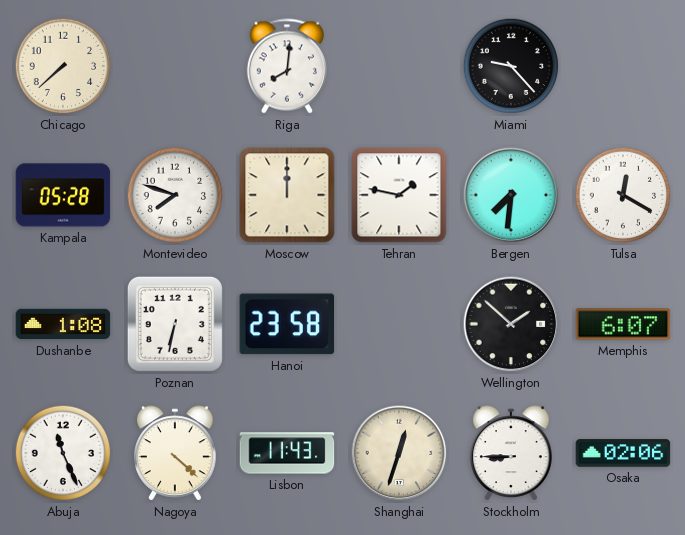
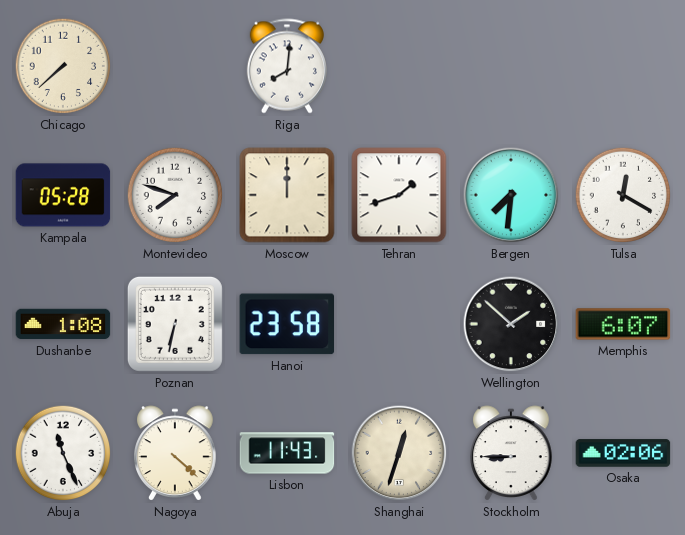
Miami: 9:23 -> none
Tehran: 1:47 -> 1:42
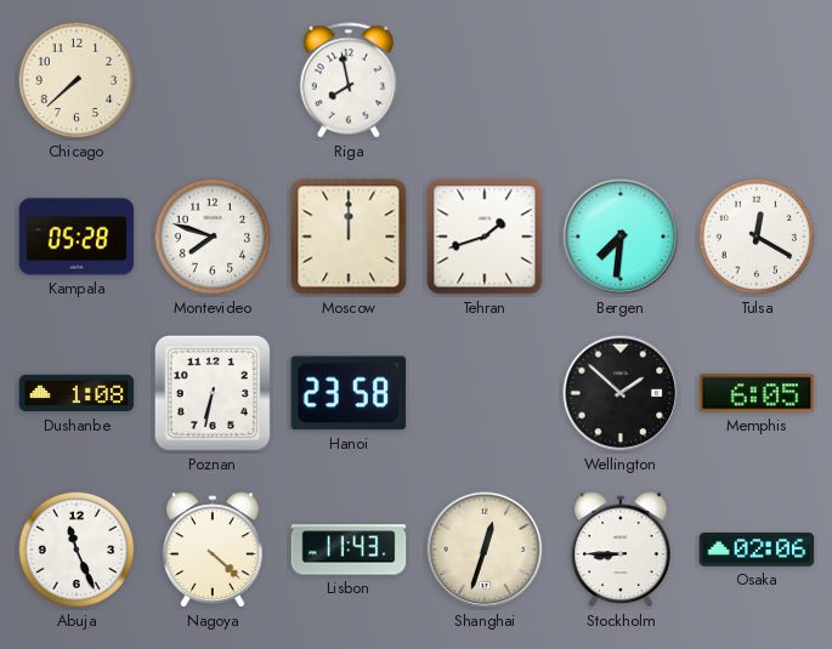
Riga: 8:01 -> 7:58
Memphis: 6:07 -> 6:05
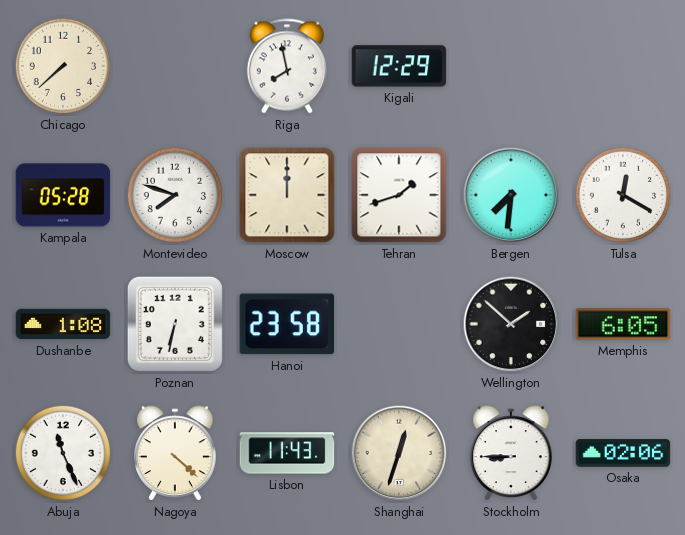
Kigali: none -> 12:29
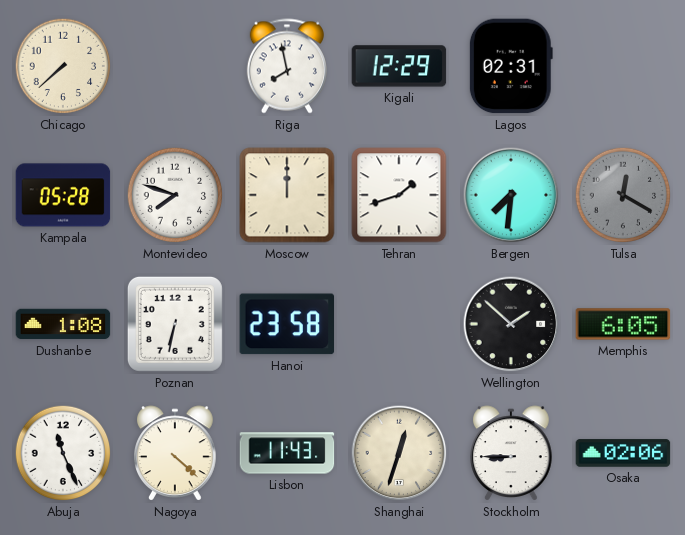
Lagos: none -> 02:31
Tulsa dial: white -> grey
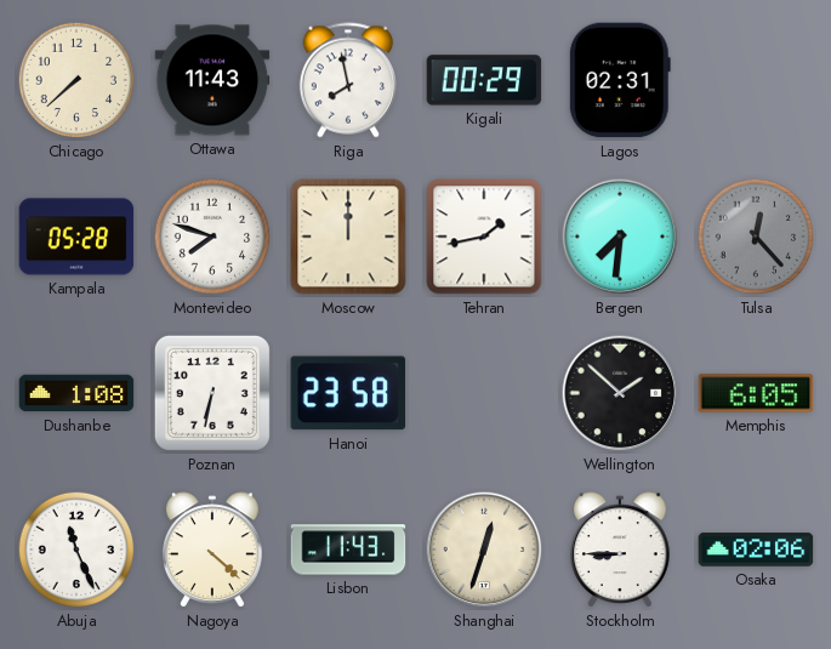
Ottawa: none -> 11:43
Kigali: 12:29 -> 00:29
Tehran: 1:42 -> 1:43
Tulsa: 12:20 -> 12:23
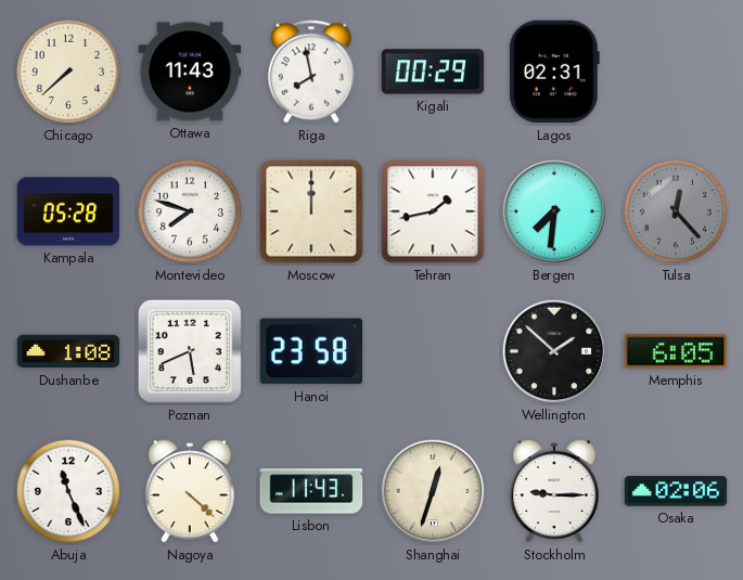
Poznan: 6:32 -> 5:41
Stockholm: 8:45 -> 9:15
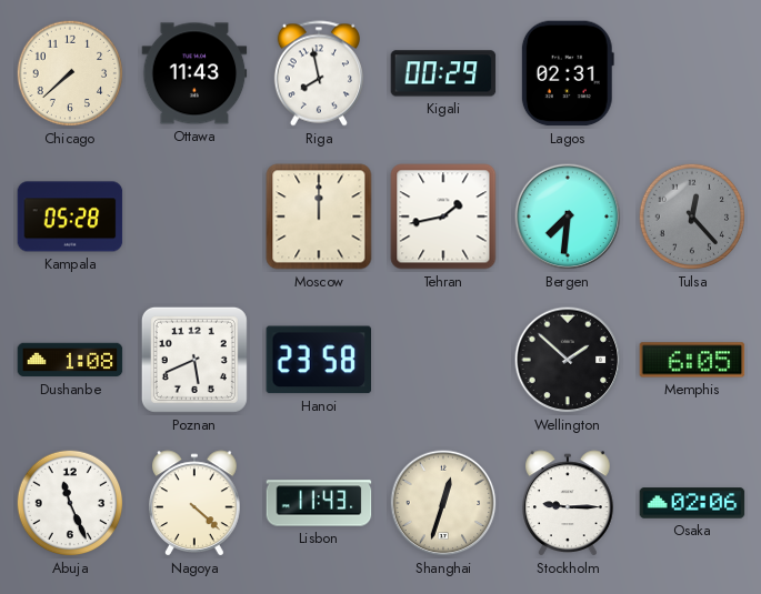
Montevideo: 7:48 -> none
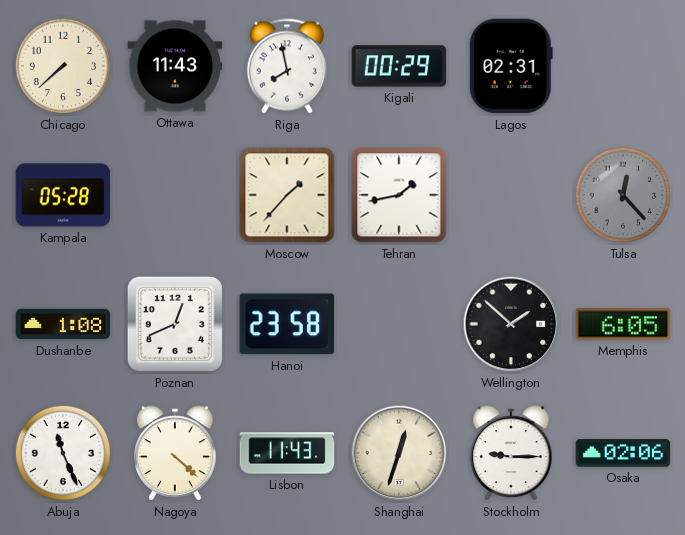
Moscow: 12:00 -> 1:37
Bergen: 7:31 -> none
Poznan: 5:41 -> 12:41
